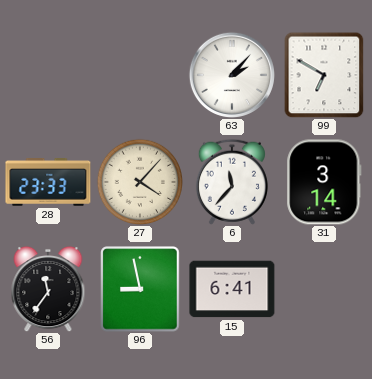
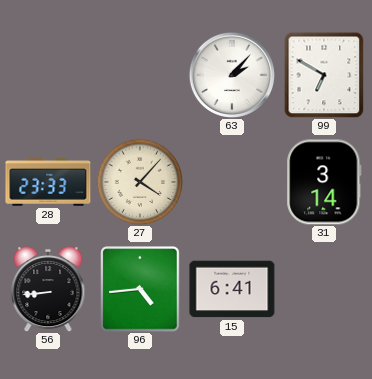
6: 11:37 -> none
56: 11:36 -> 8:44
96: 8:58 -> 4:44
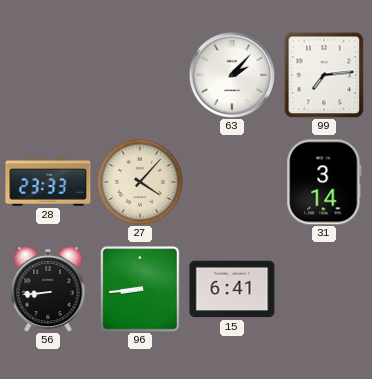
99: 6:50 -> 7:14
96: 4:44 -> 8:44
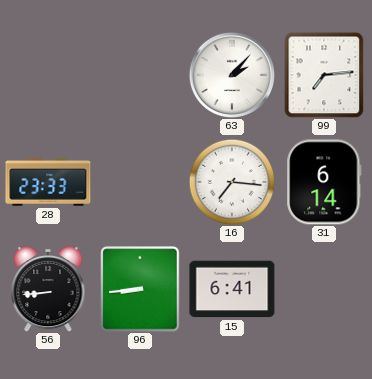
27: 4:07 -> none
16: none -> 7:16
31: 3:14 -> 6:14
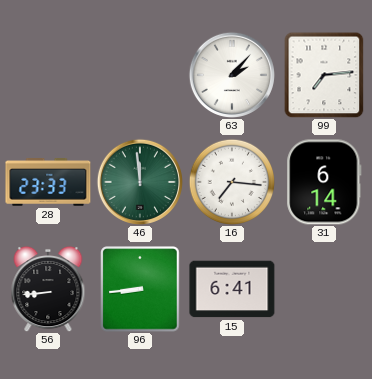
46: none -> 11:59
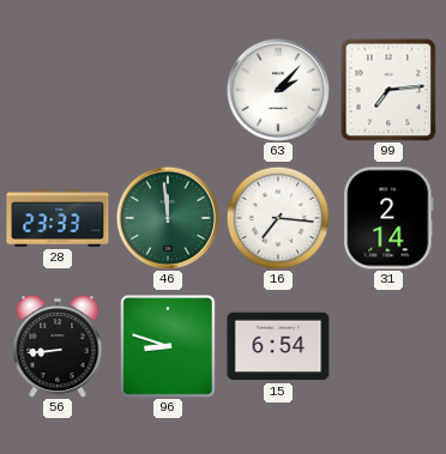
31: 6:14 -> 2:14
96: 8:44 -> 8:48
15: 6:41 -> 6:54
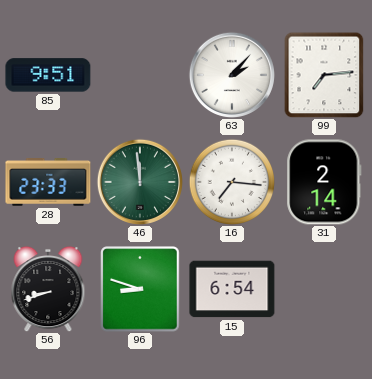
85: none -> 9:51
56: 8:44 -> 8:42
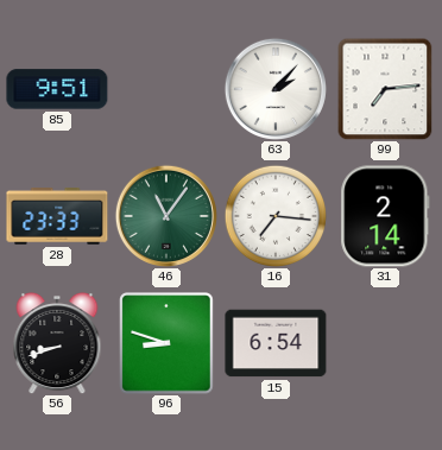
46: 11:59 -> 11:06
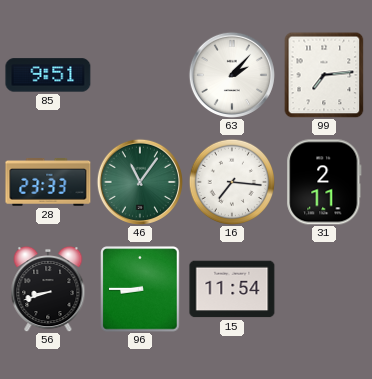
31: 2:14 -> 2:11
96: 8:48 -> 8:45
15: 6:54 -> 11:54
